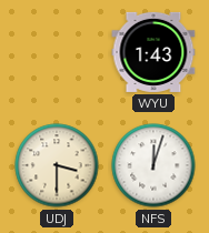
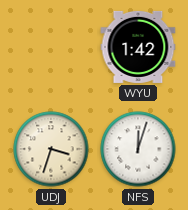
WYU: 1:43 -> 1:42
UDJ: 3:30 -> 3:33
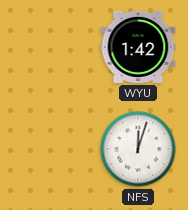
UDJ: 3:33 -> none
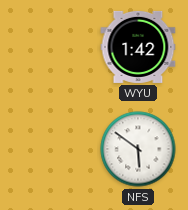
NFS: 12:03 -> 5:51
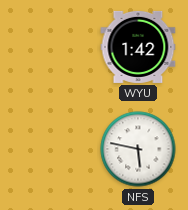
NFS: 5:51 -> 5:47
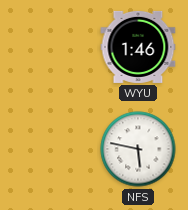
WYU: 1:42 -> 1:46
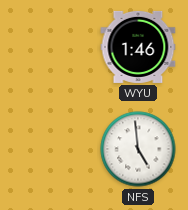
NFS: 5:47 -> 4:59
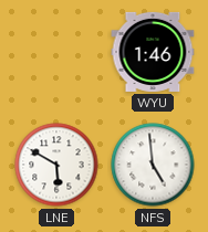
LNE: none -> 5:50
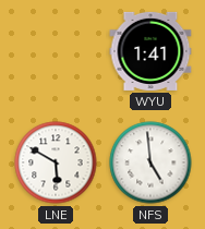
WYU: 1:46 -> 1:41
